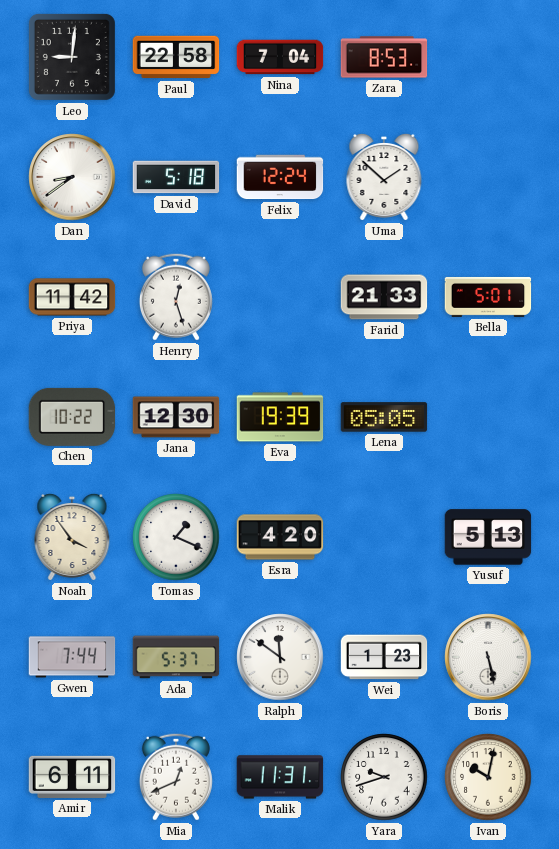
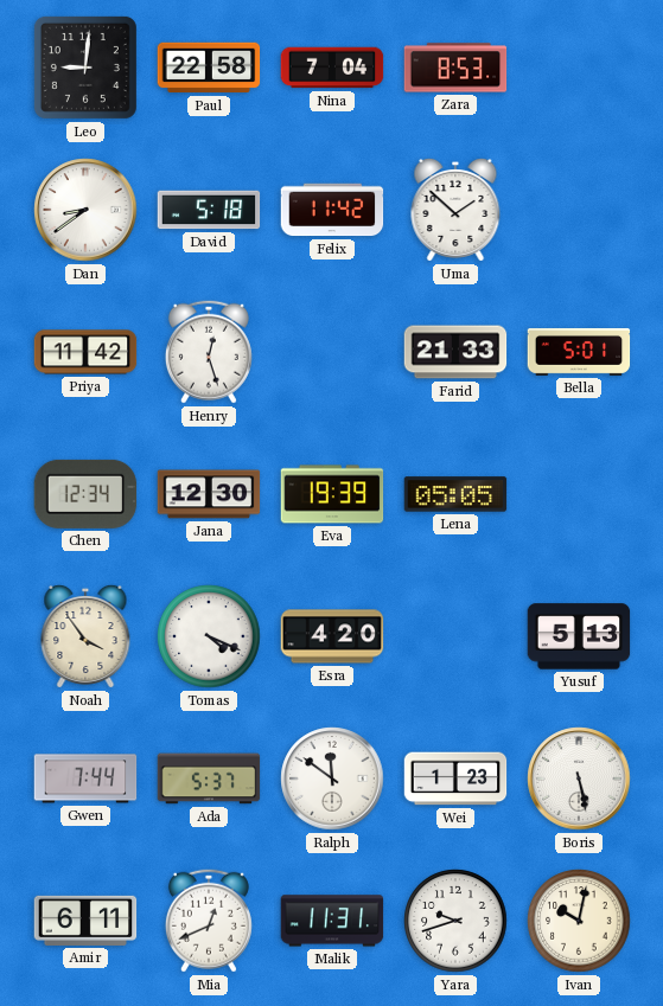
Felix: 12:24 -> 11:42
Chen: 10:22 -> 12:34
Tomas: 1:19 -> 4:19
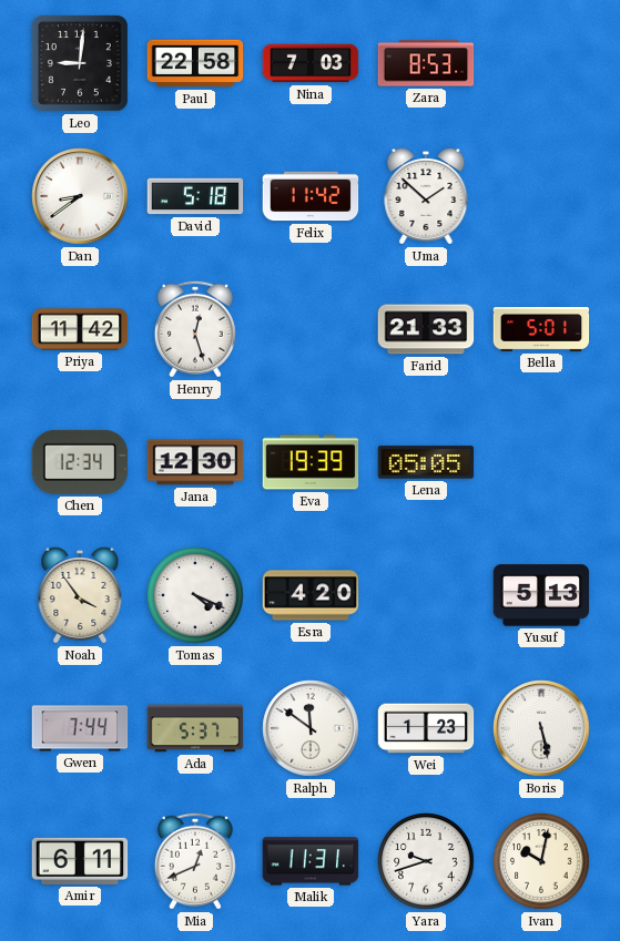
Nina: 7:04 -> 7:03
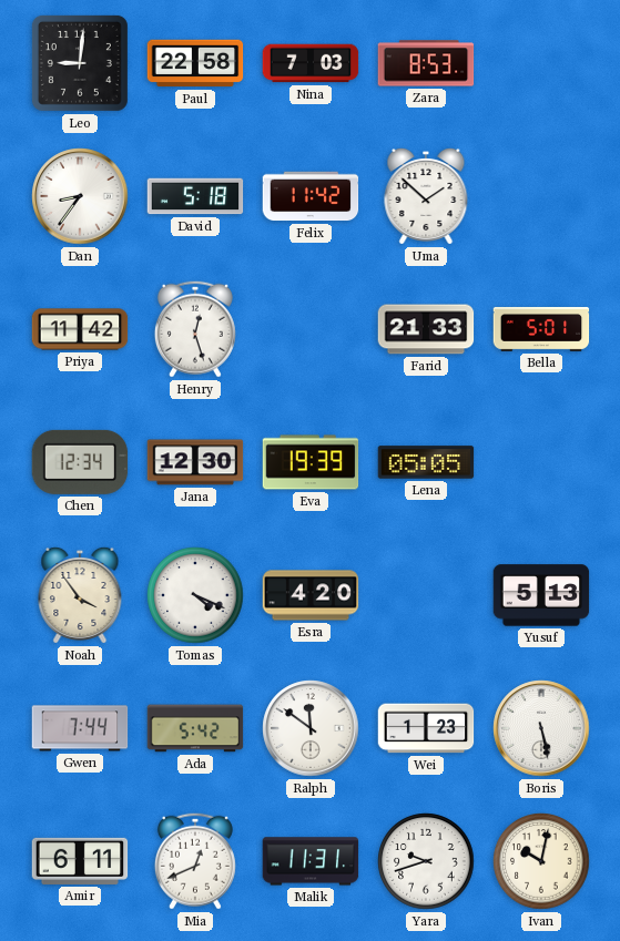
Dan: 8:39 -> 8:36
Ada: 5:37 -> 5:42
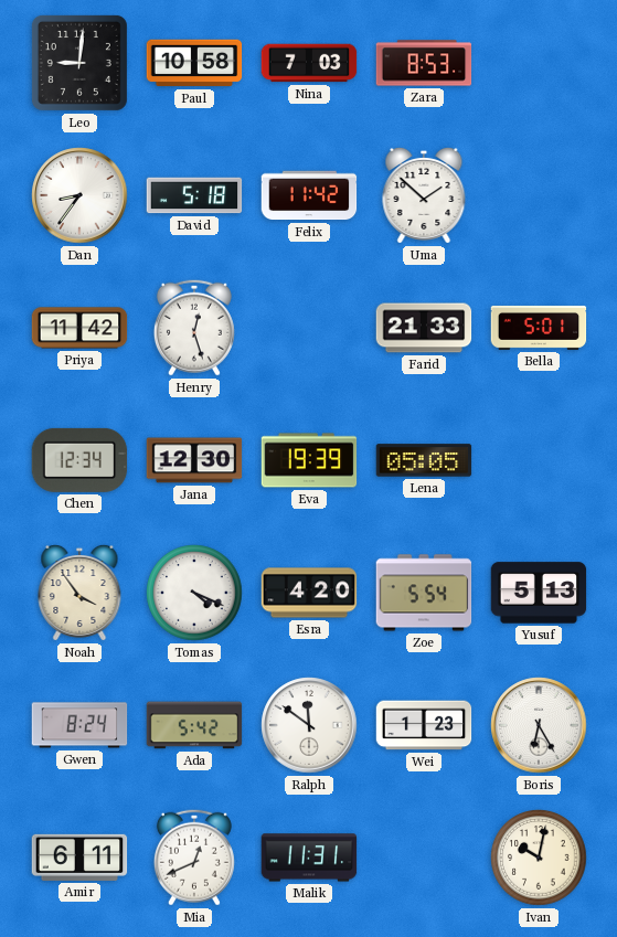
Paul: 22:58 -> 10:58
Zoe: none -> 5:54
Gwen: 7:44 -> 8:24
Boris: 5:28 -> 6:25
Yara: 9:42 -> none
